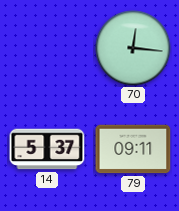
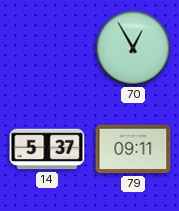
70: 12:16 -> 12:55
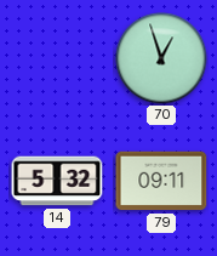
70: 12:55 -> 12:57
14: 5:37 -> 5:32
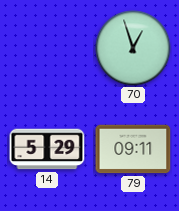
14: 5:32 -> 5:29
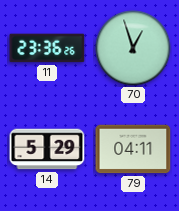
11: none -> 23:36
79: 09:11 -> 04:11
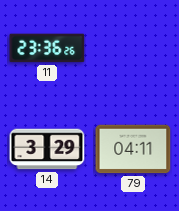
70: 12:57 -> none
14: 5:29 -> 3:29
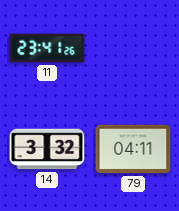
11: 23:36 -> 23:41
14: 3:29 -> 3:32
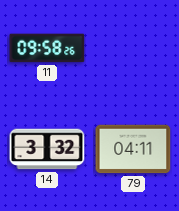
11: 23:41 -> 09:58
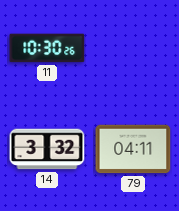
11: 09:58 -> 10:30
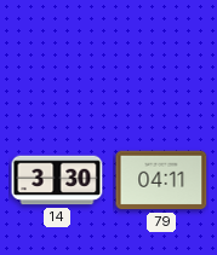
11: 10:30 -> none
14: 3:32 -> 3:30
